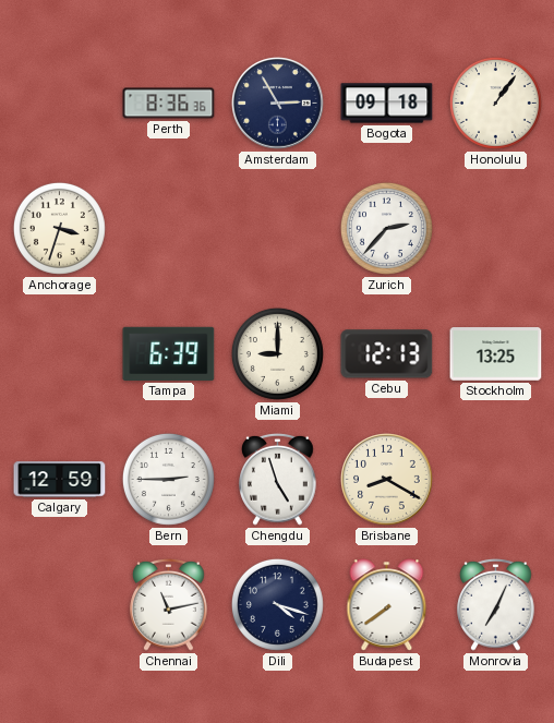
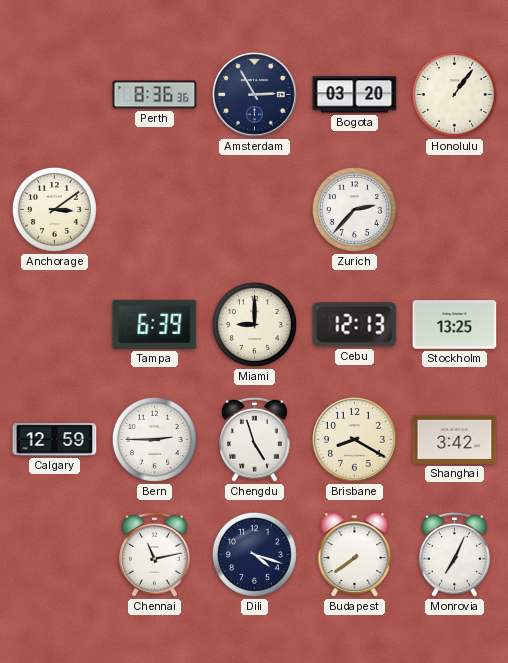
Bogota: 09:18 -> 03:20
Anchorage: 3:33 -> 3:09
Shanghai: none -> 3:42
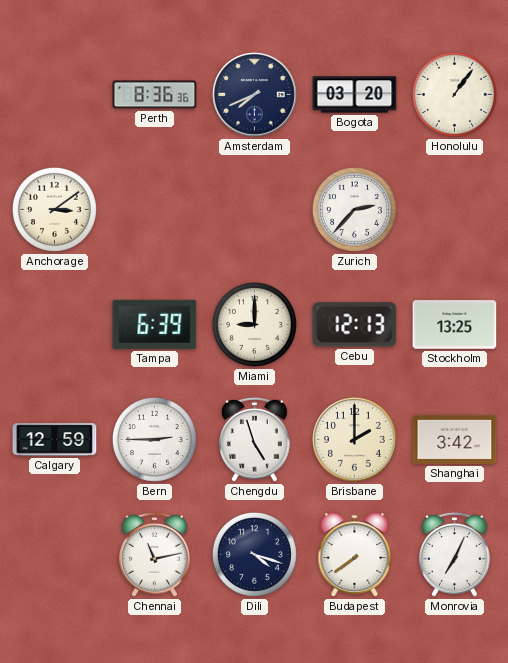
Amsterdam: 2:55 -> 7:41
Brisbane: 8:20 -> 2:00
